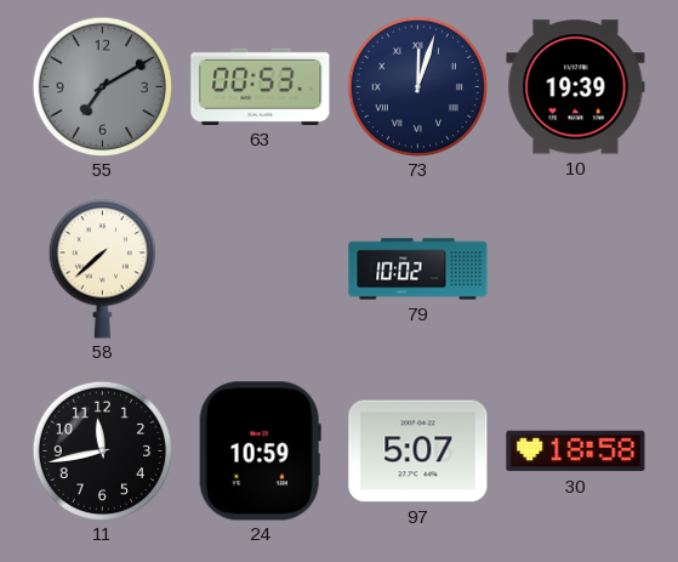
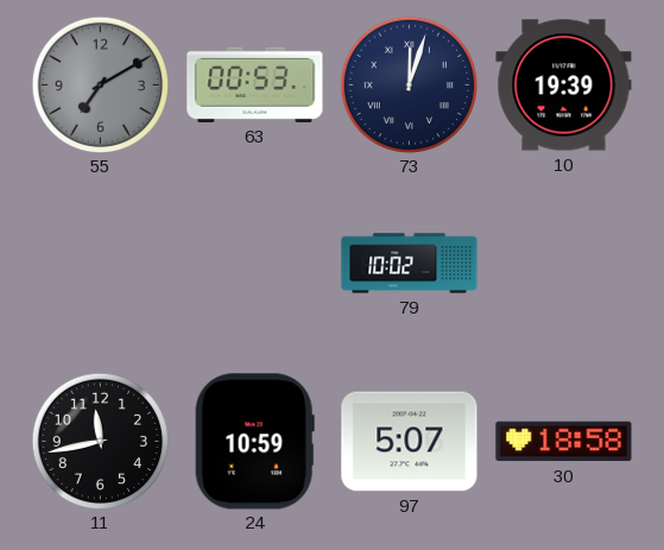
58: 7:38 -> none
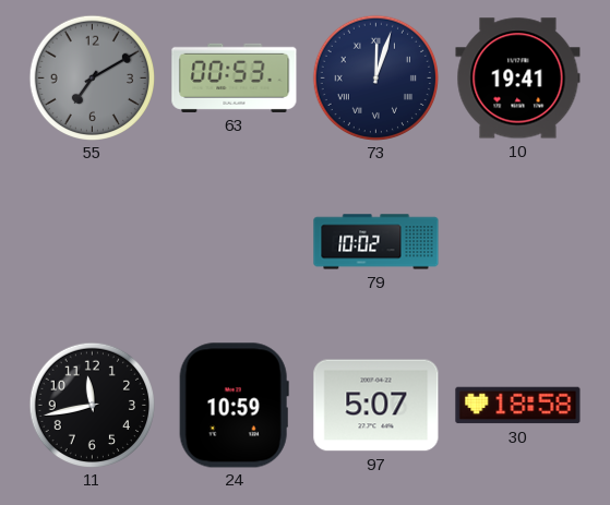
10: 19:39 -> 19:41
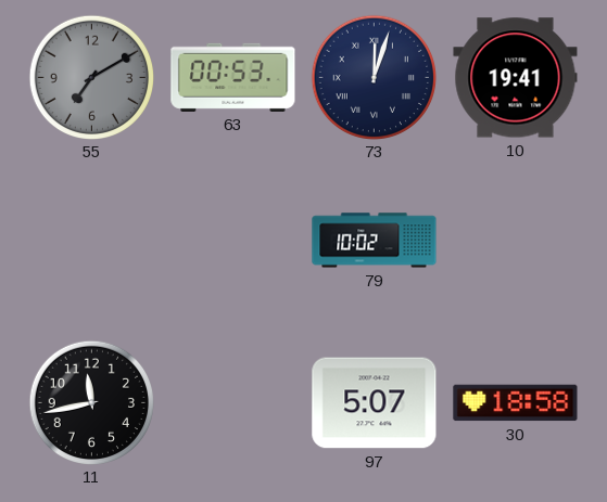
24: 10:59 -> none
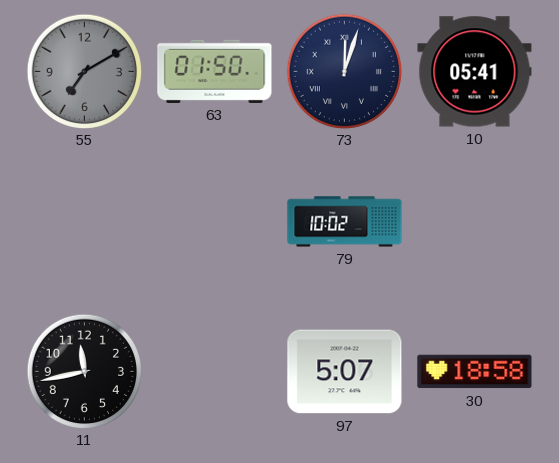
63: 00:53 -> 01:50
10: 19:41 -> 05:41
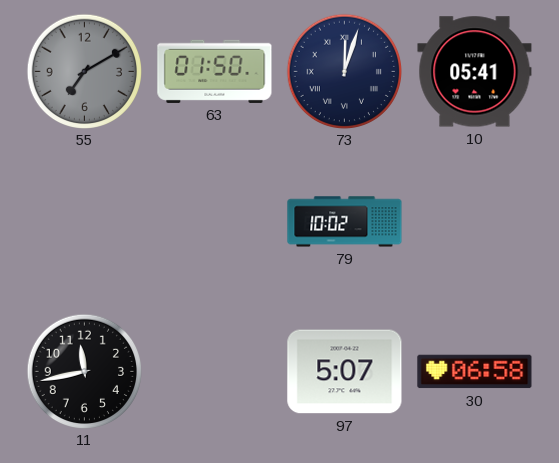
30: 18:58 -> 06:58
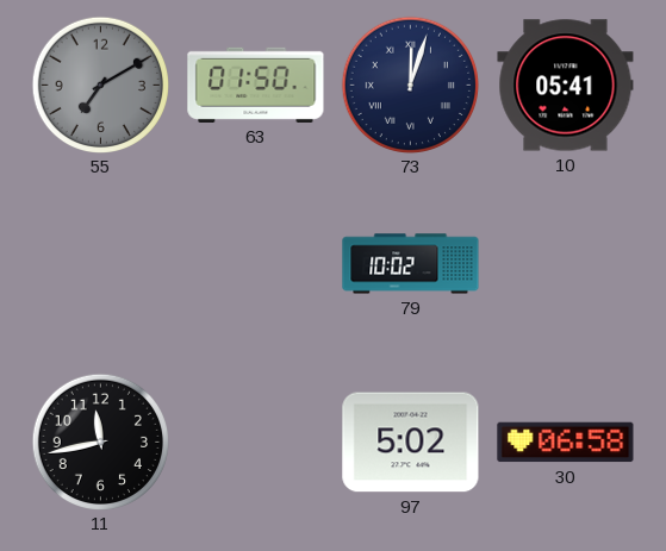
97: 5:07 -> 5:02
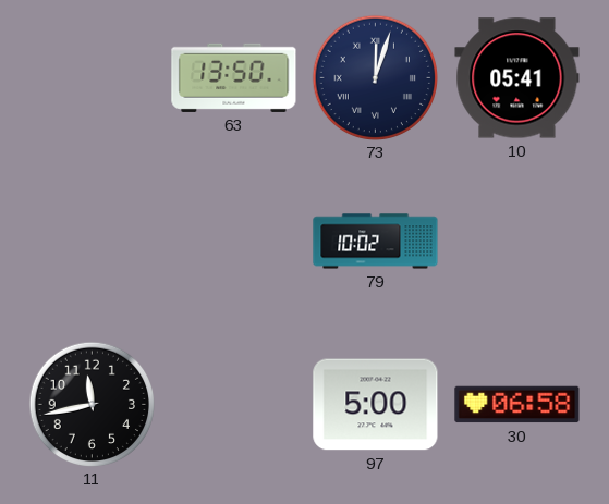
55: 7:10 -> none
63: 01:50 -> 13:50
97: 5:02 -> 5:00
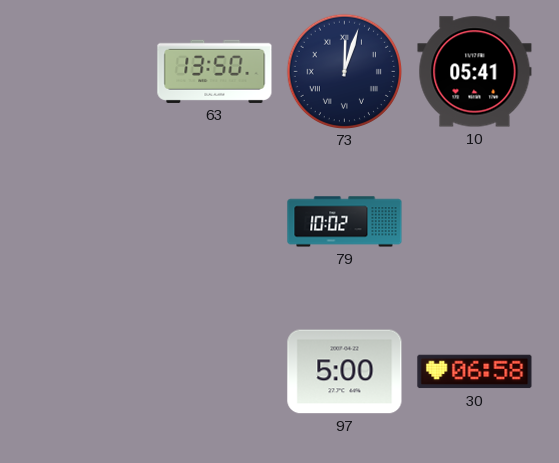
11: 11:43 -> none
